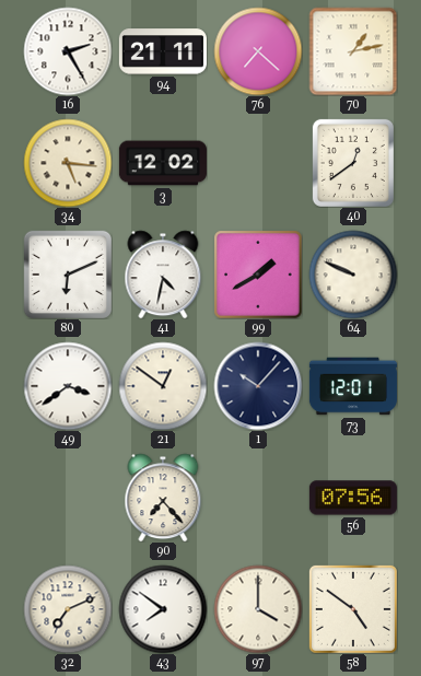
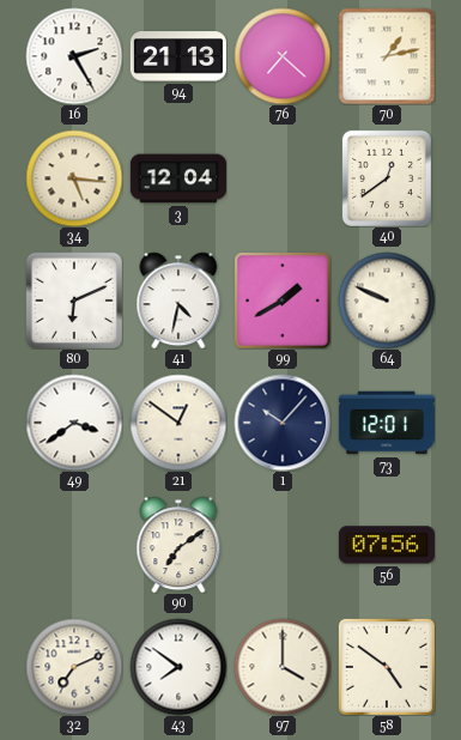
94: 21:11 -> 21:13
3: 12:02 -> 12:04
90: 7:23 -> 7:09
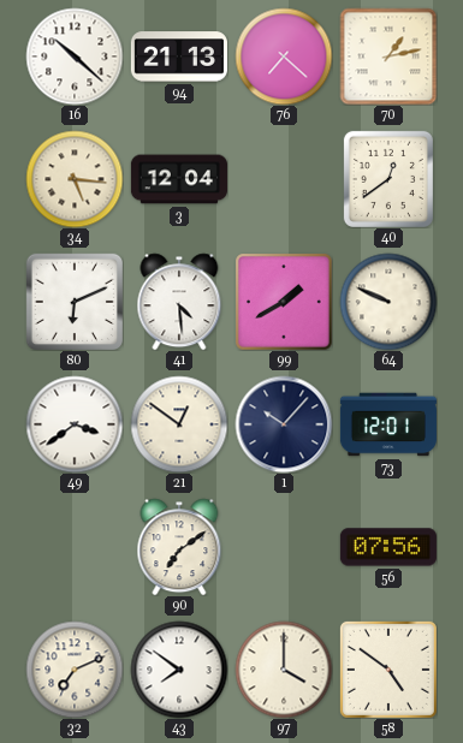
16: 2:25 -> 10:22
41: 4:32 -> 4:29
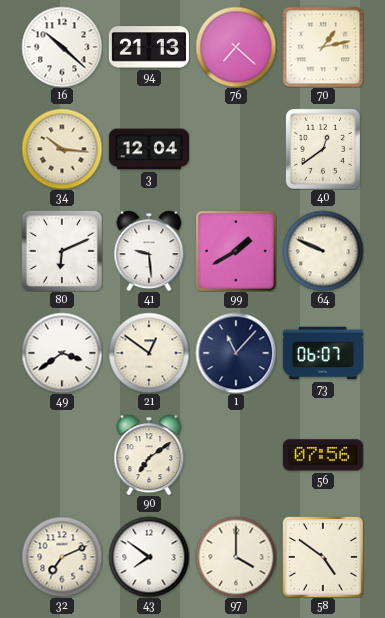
34: 5:16 -> 10:16
41: 4:29 -> 9:29
1: 10:07 -> 11:07
73: 12:01 -> 06:07
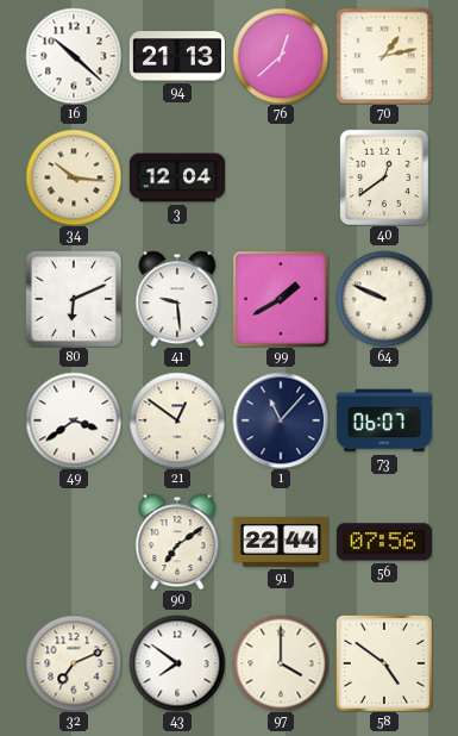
76: 7:22 -> 12:38
91: none -> 22:44
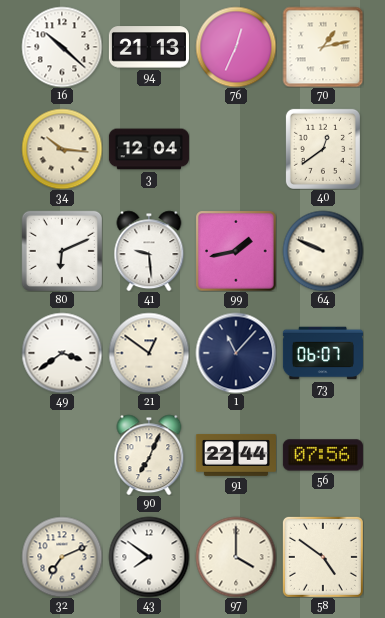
76: 12:38 -> 12:34
99: 1:40 -> 1:43
90: 7:09 -> 7:04
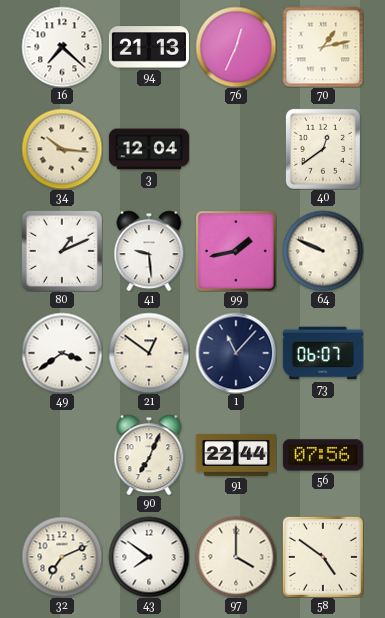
16: 10:22 -> 7:22
80: 6:11 -> 1:11
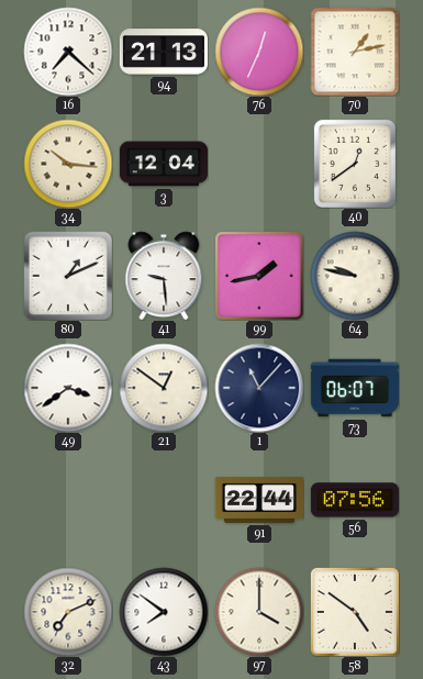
64: 9:49 -> 9:47
90: 7:04 -> none
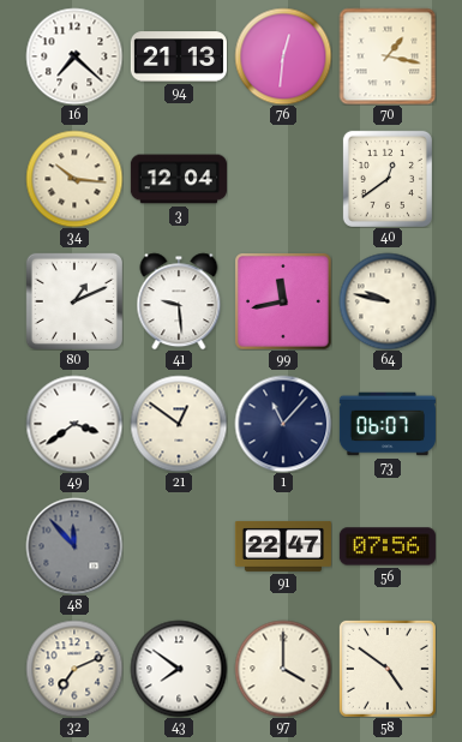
76: 12:34 -> 12:31
70: 1:13 -> 1:17
99: 1:43 -> 11:43
48: none -> 11:53
91: 22:44 -> 22:47
